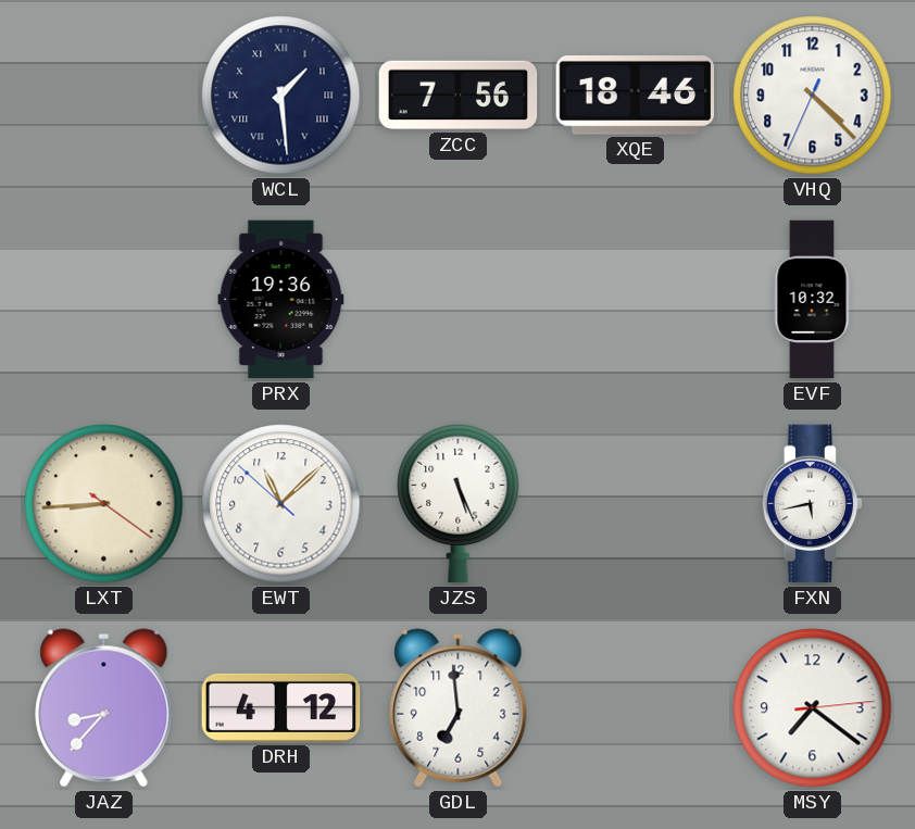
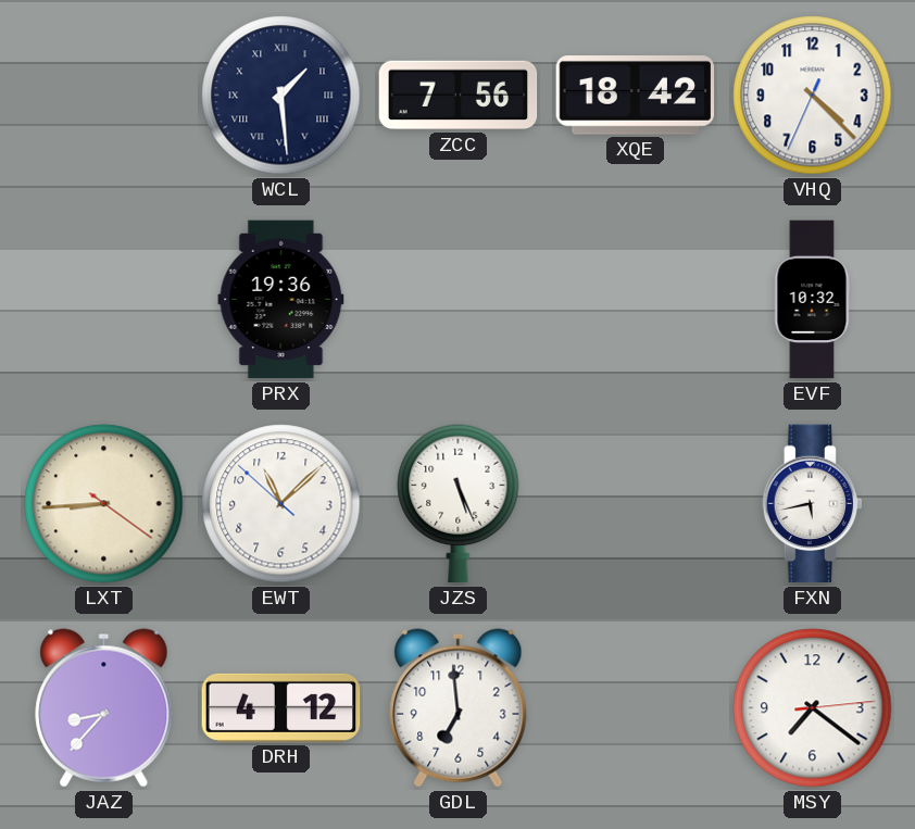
XQE: 18:46 -> 18:42
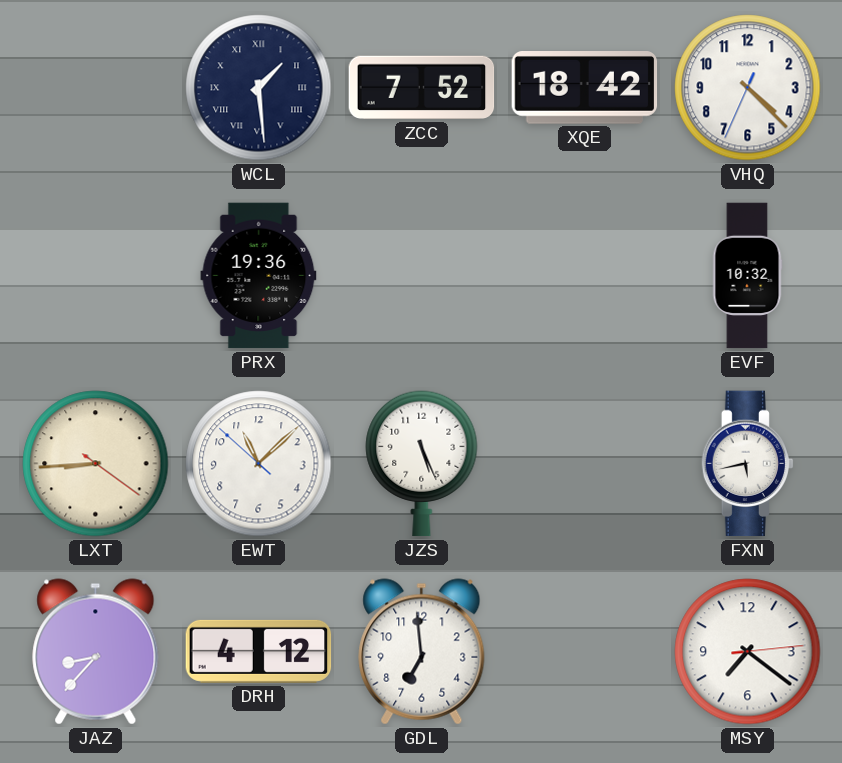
ZCC: 7:56 -> 7:52
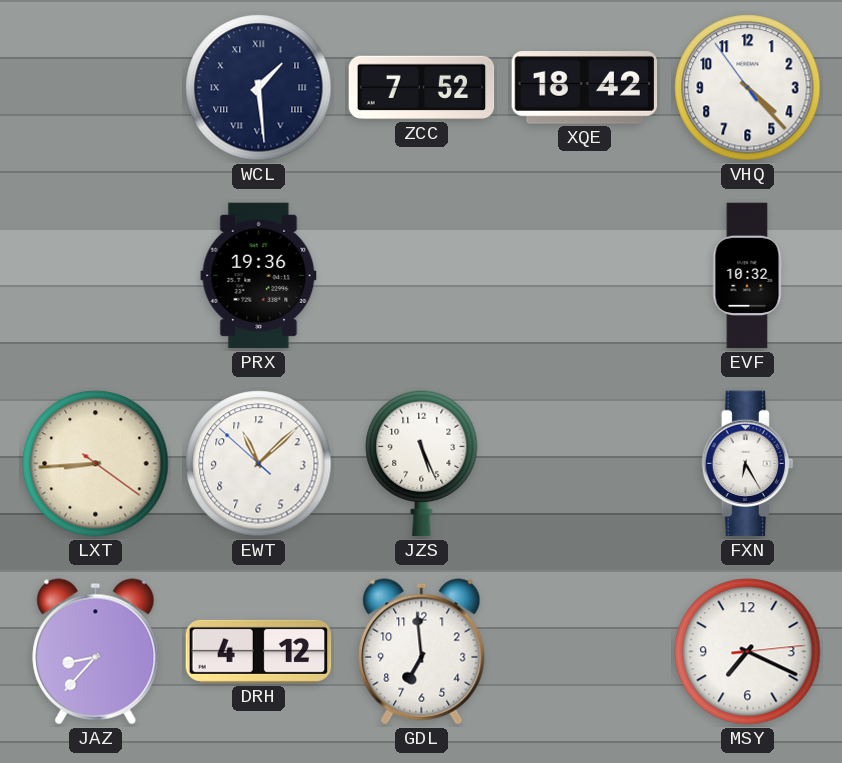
VHQ: 4:22:34 -> 4:22:54
FXN: 5:43 -> 6:25
MSY: 7:21 -> 7:19
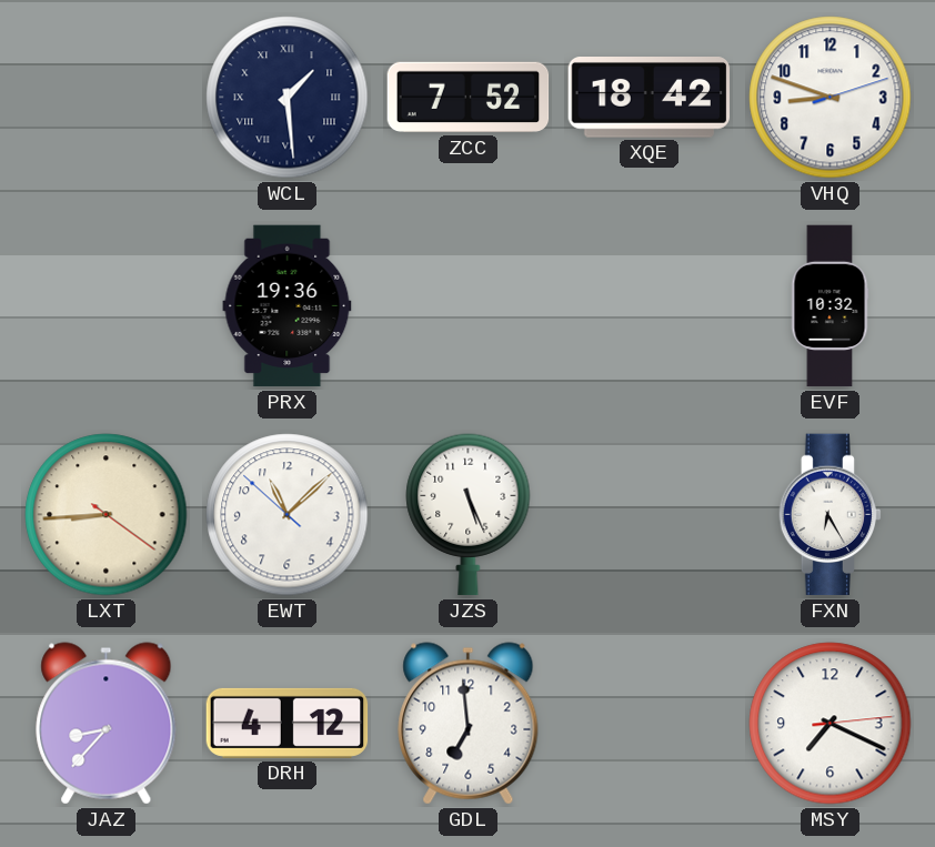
VHQ: 4:22 -> 8:48
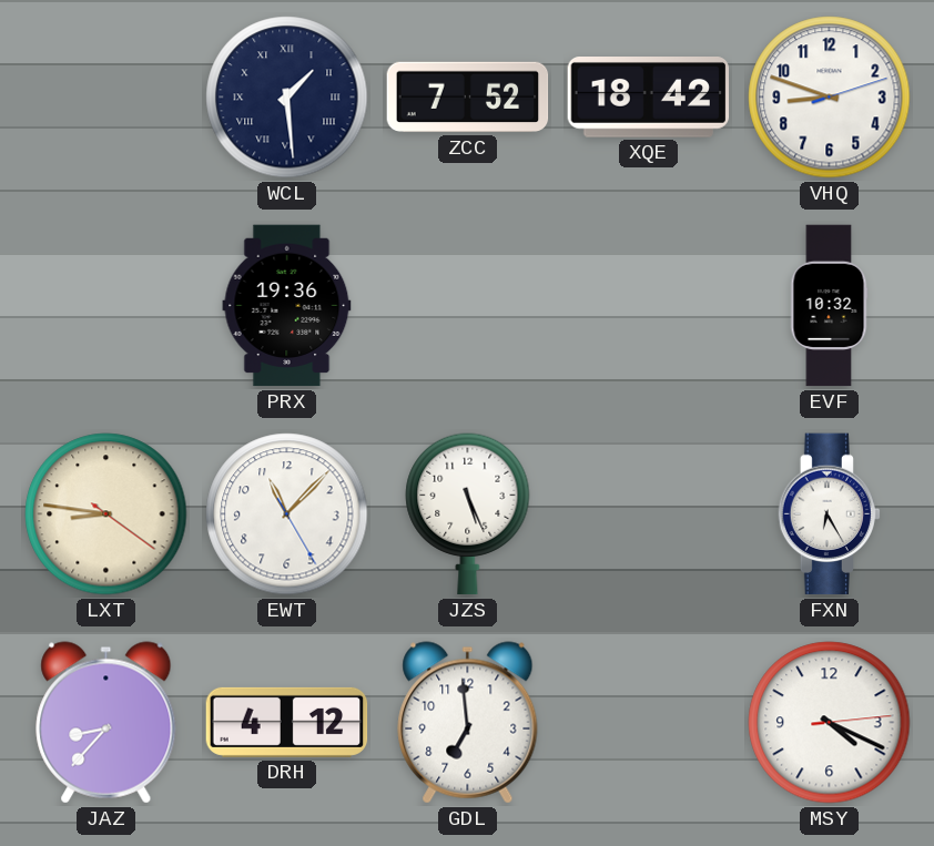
LXT: 8:44 -> 8:46
EWT: 11:07:52 -> 11:07:25
MSY: 7:19 -> 4:19
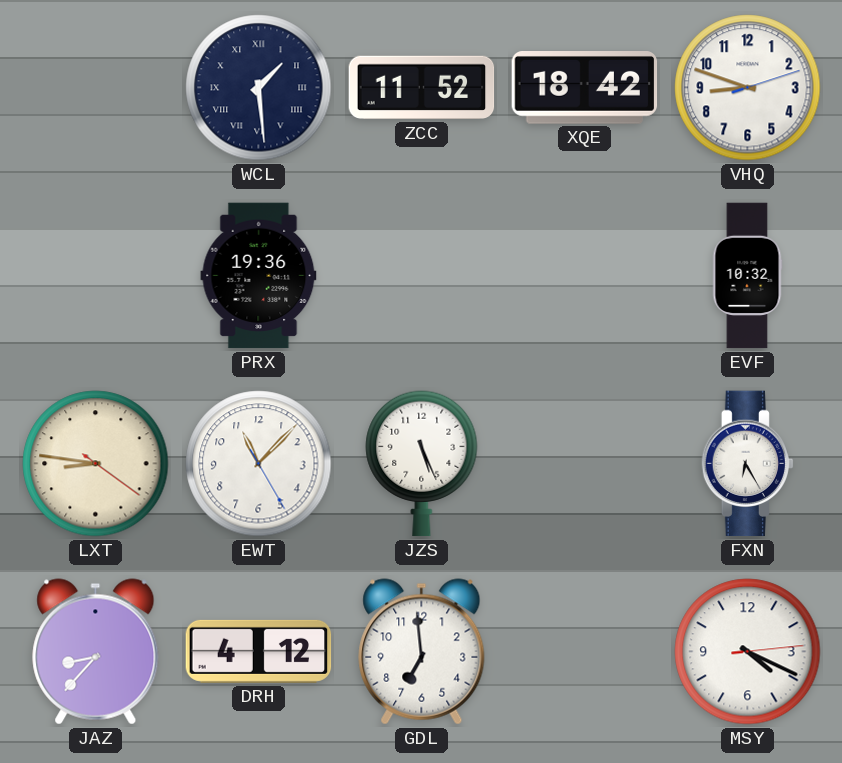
ZCC: 7:52 -> 11:52
